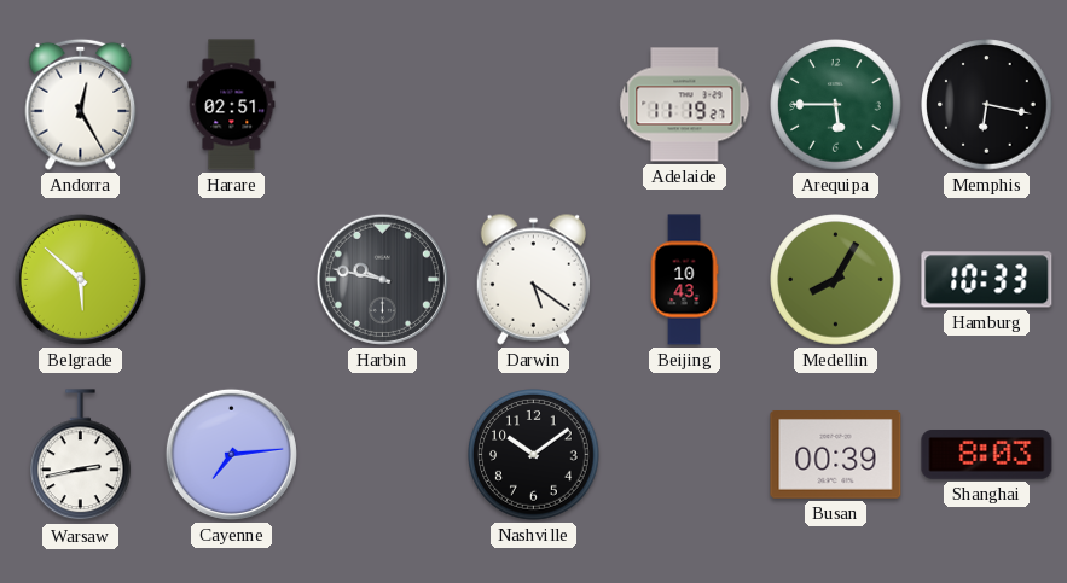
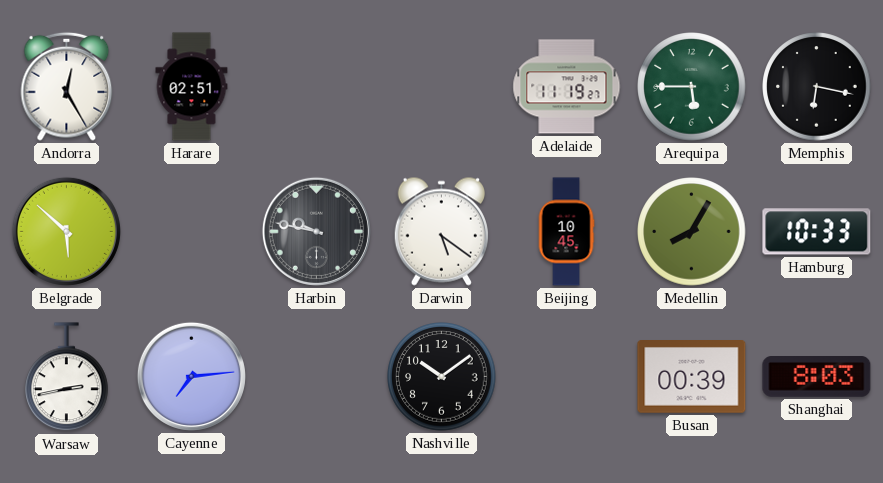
Beijing: 10:43 -> 10:45
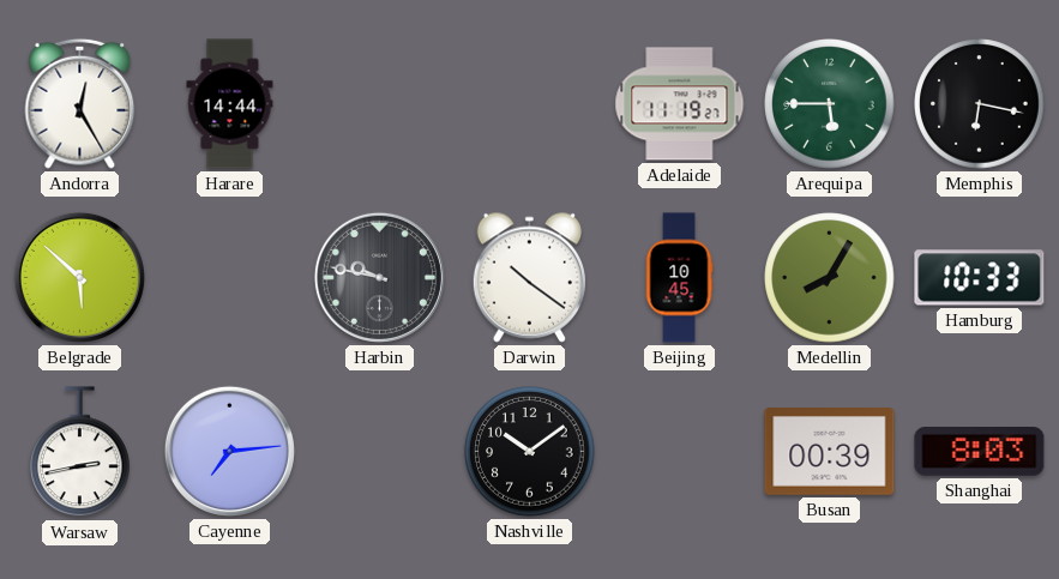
Harare: 02:51 -> 14:44
Darwin: 5:21 -> 10:21
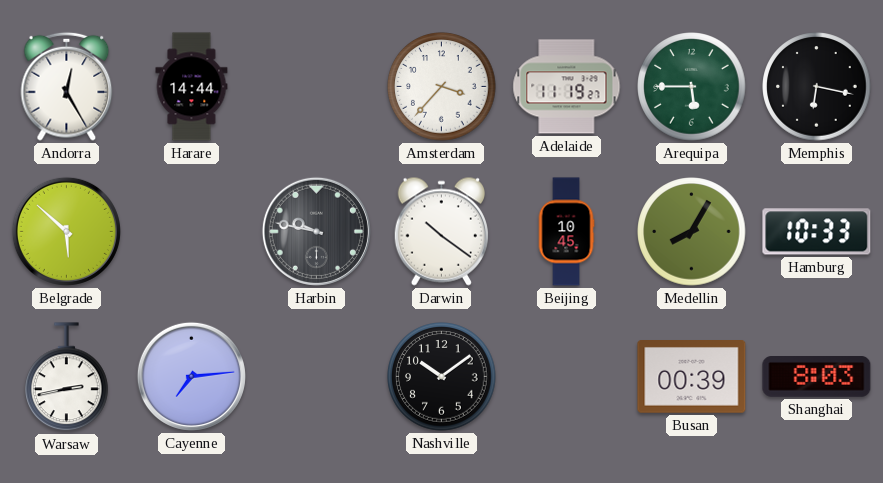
Amsterdam: none -> 3:37
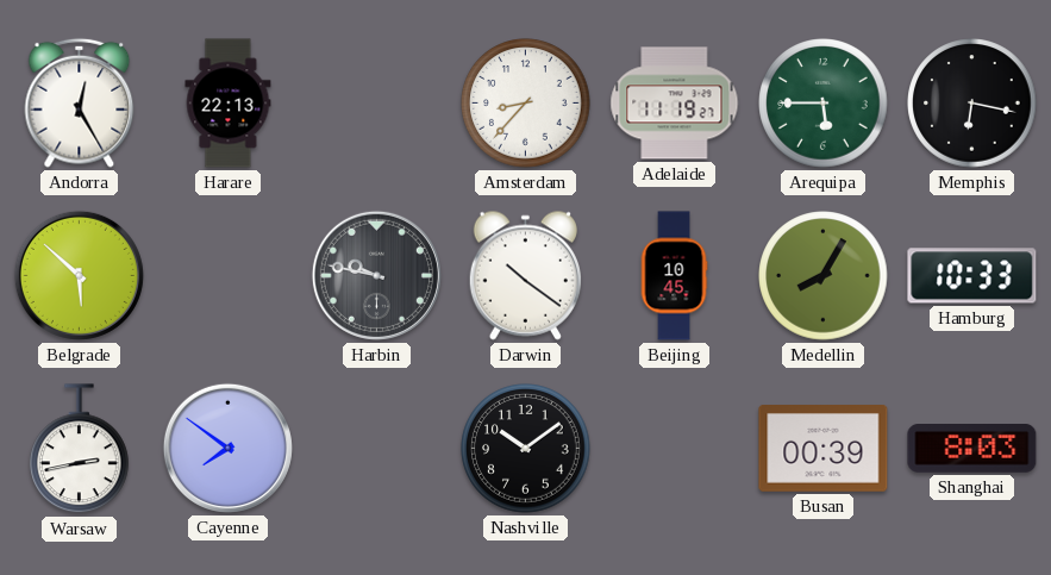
Harare: 14:44 -> 22:13
Amsterdam: 3:37 -> 8:37
Cayenne: 7:14 -> 7:51
